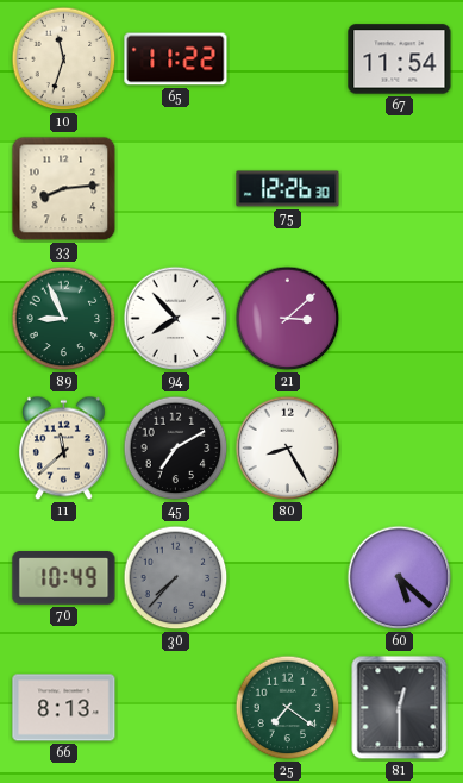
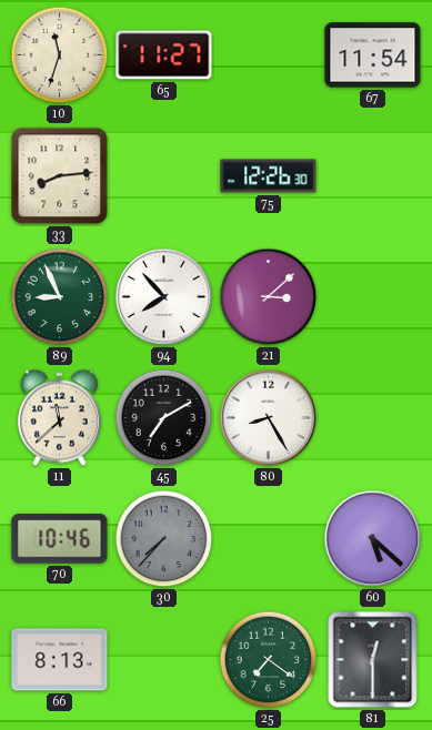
65: 11:22 -> 11:27
70: 10:49 -> 10:46
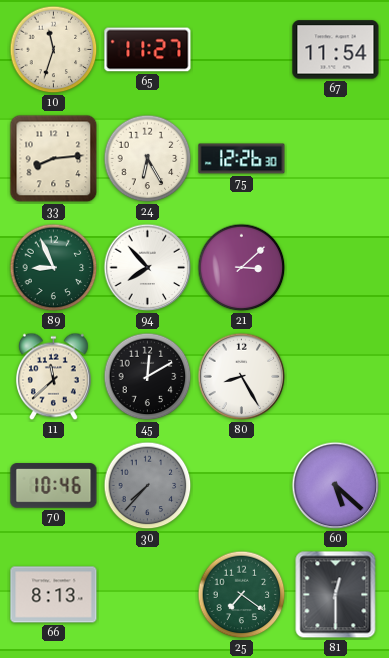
24: none -> 6:25
45: 7:10 -> 12:10
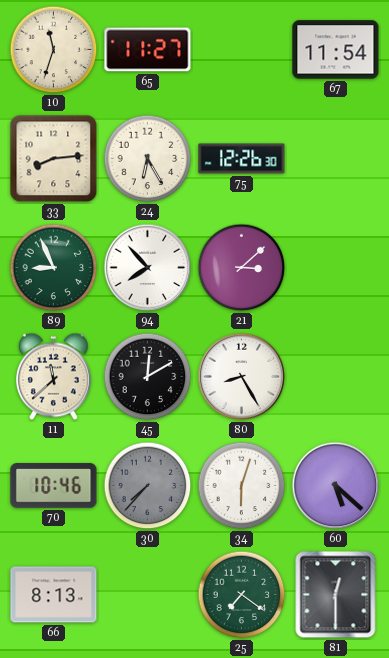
34: none -> 6:03
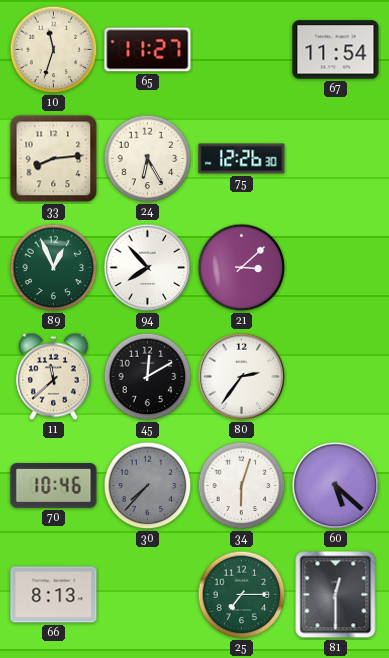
89: 8:56 -> 12:56
80: 8:25 -> 2:36
25: 7:21 -> 7:15
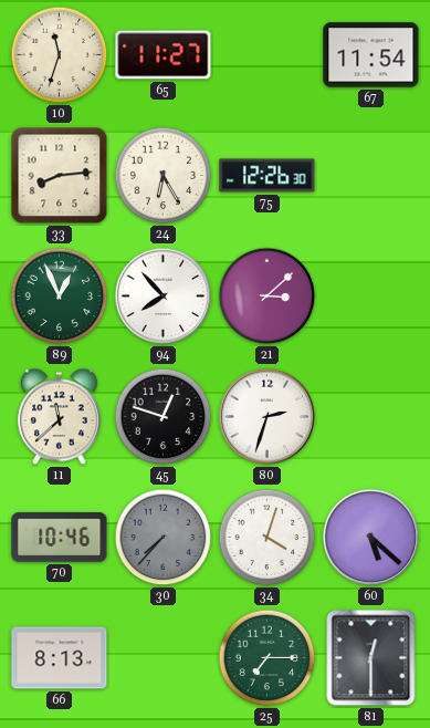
45: 12:10 -> 12:48
80: 2:36 -> 2:33
34: 6:03 -> 4:03
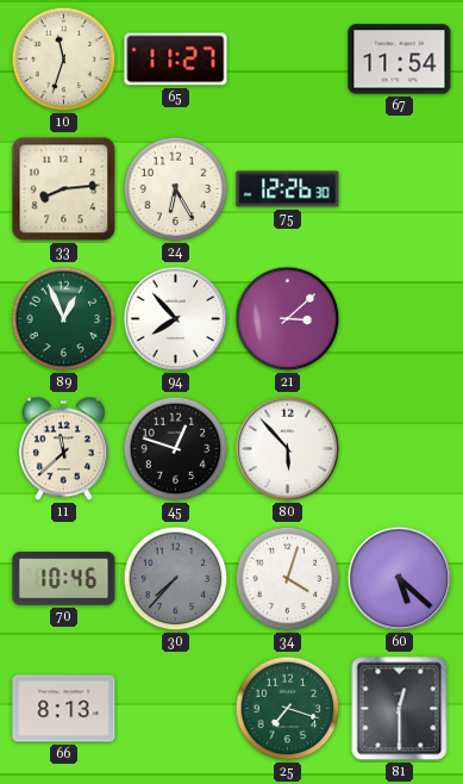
80: 2:33 -> 5:53
25: 7:15 -> 7:18
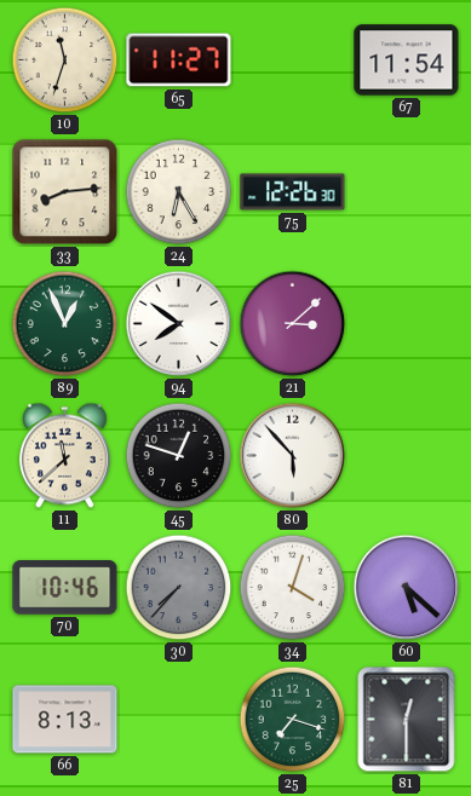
94: 7:53 -> 7:51
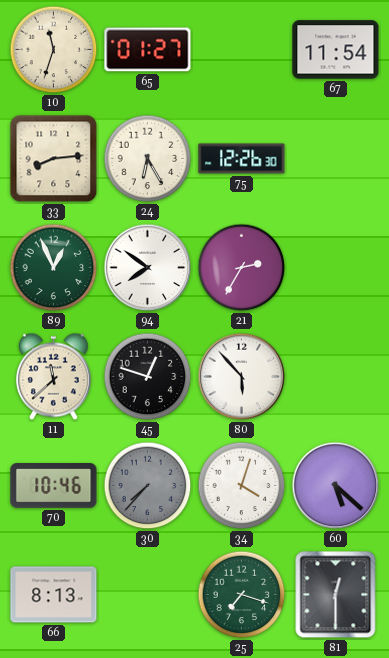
65: 11:27 -> 01:27
21: 3:08 -> 2:35
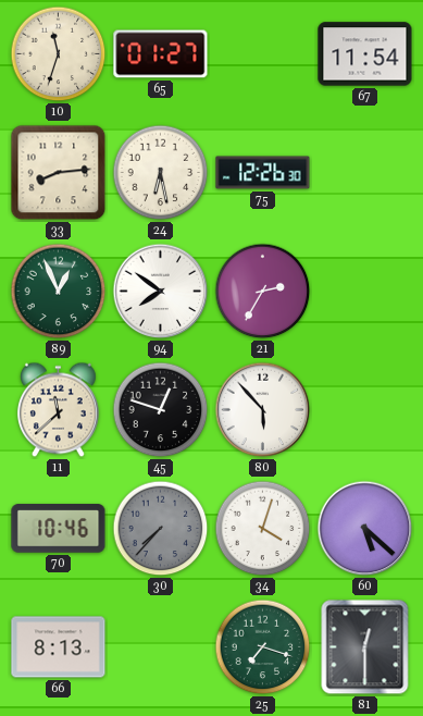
24: 6:25 -> 6:28
